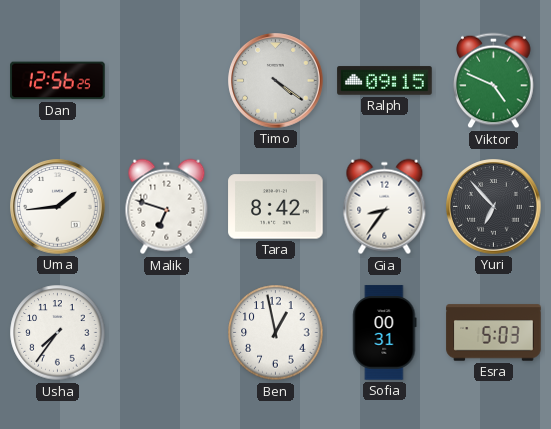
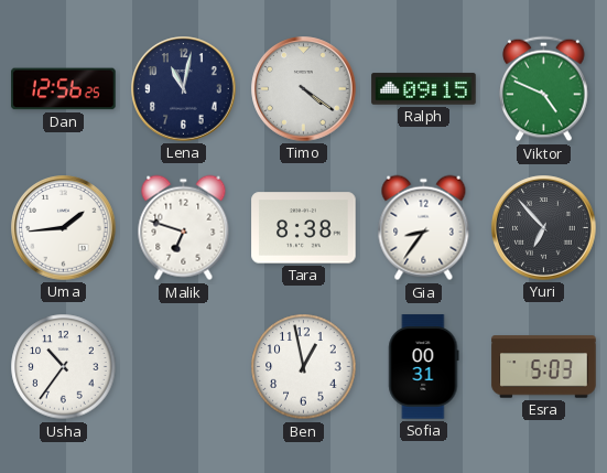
Lena: none -> 11:02
Tara: 8:42 -> 8:38
Usha: 7:36 -> 10:36
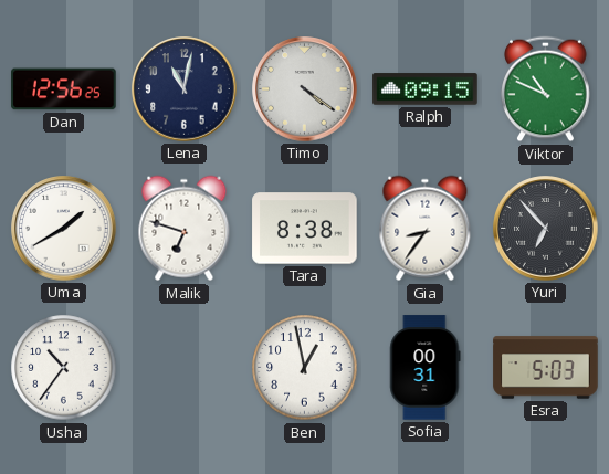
Viktor: 4:49 -> 10:49
Uma: 1:44 -> 1:40
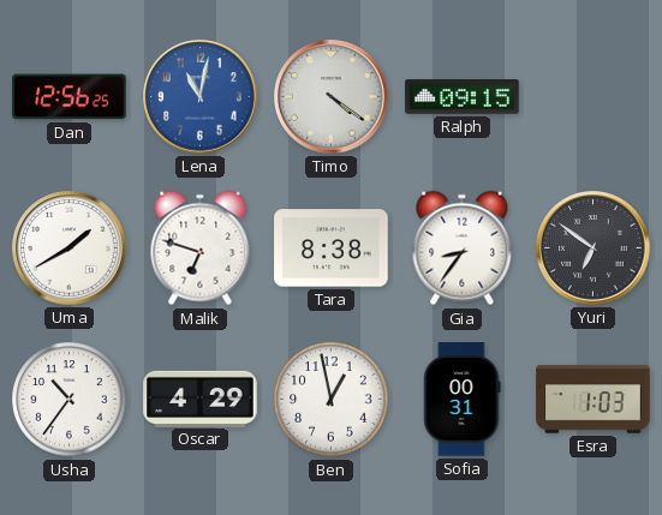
Lena dial: navy -> blue
Viktor: 10:49 -> none
Yuri: 6:53 -> 6:51
Oscar: none -> 4:29
Esra: 5:03 -> 1:03
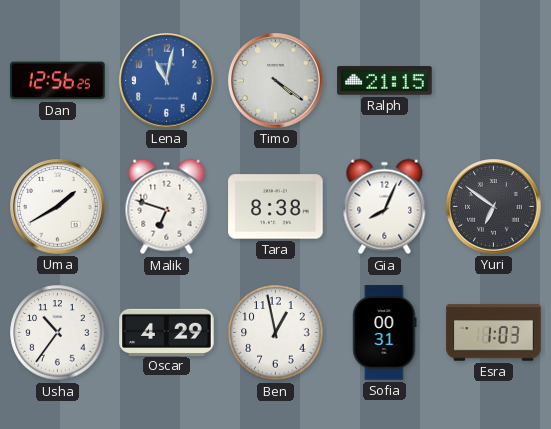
Ralph: 09:15 -> 21:15
Gia: 8:36 -> 8:04
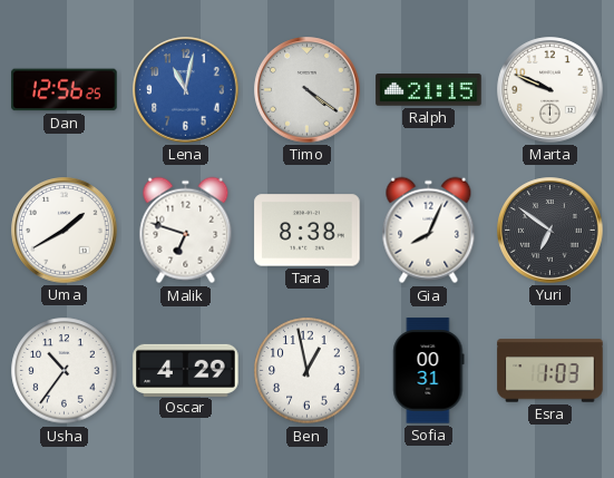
Marta: none -> 9:49
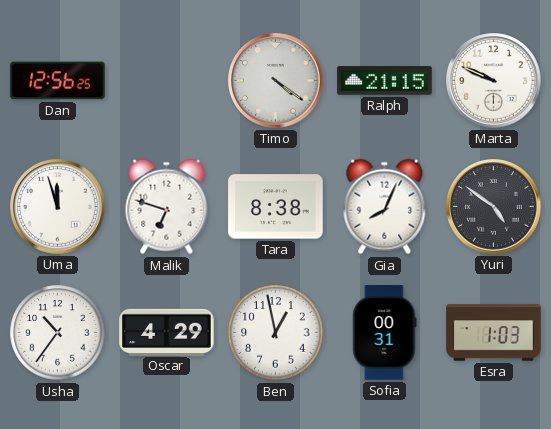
Lena: 11:02 -> none
Uma: 1:40 -> 11:57
Yuri: 6:51 -> 4:51
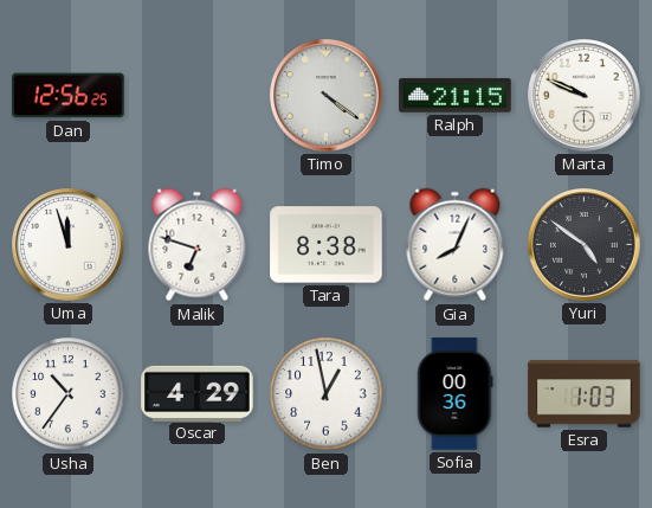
Sofia: 00:31 -> 00:36
